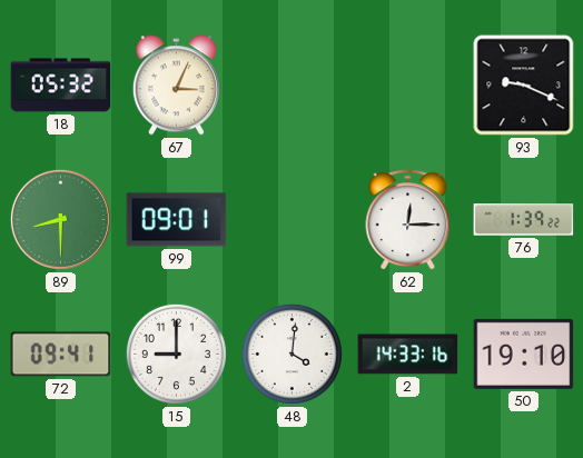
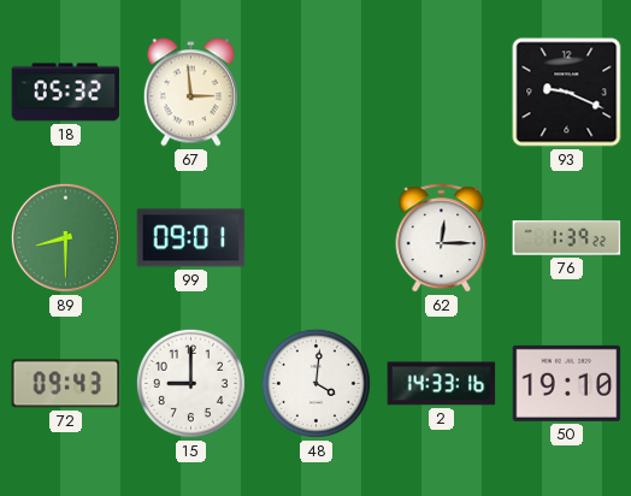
67: 3:04 -> 2:59
72: 09:41 -> 09:43
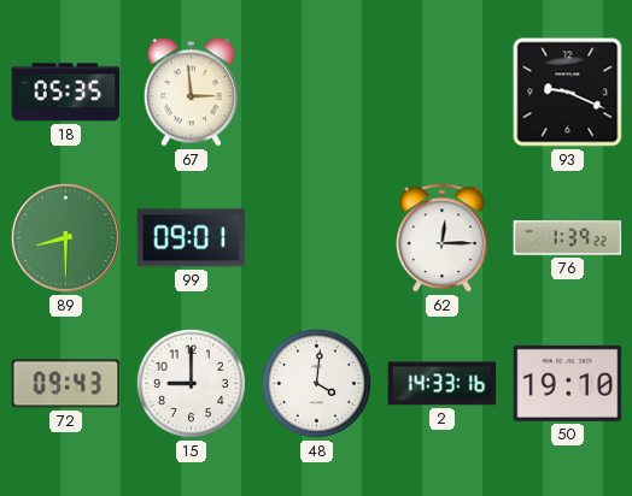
18: 05:32 -> 05:35
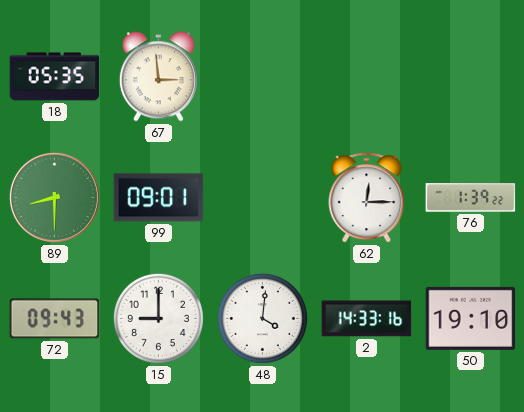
93: 9:19 -> none
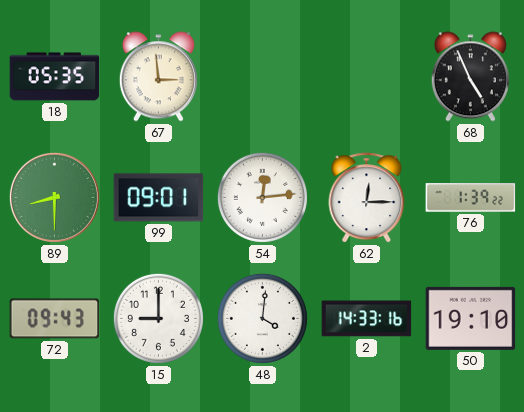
68: none -> 4:56
54: none -> 12:14
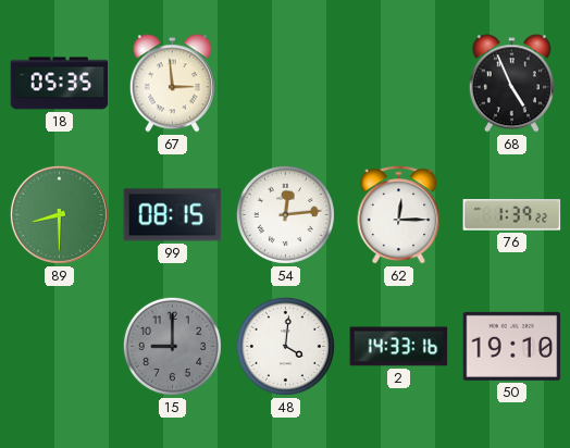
99: 09:01 -> 08:15
72: 09:43 -> none
15 dial: white -> grey
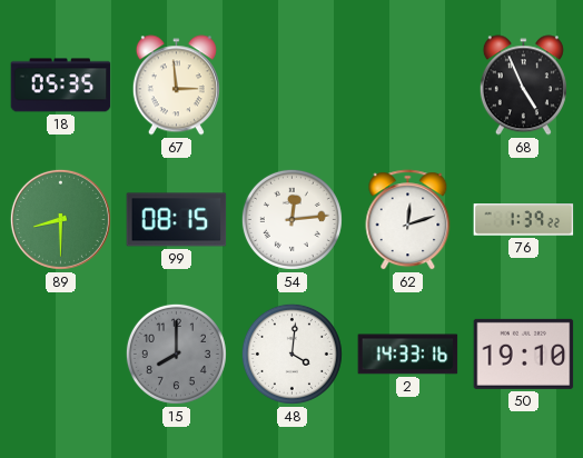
62: 12:15 -> 12:12
15: 9:00 -> 8:00
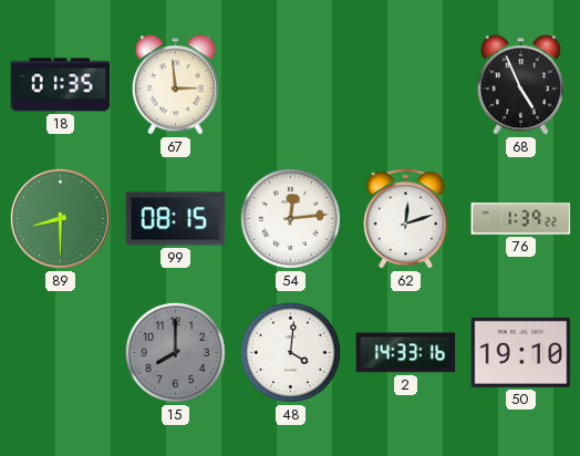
18: 05:35 -> 01:35
